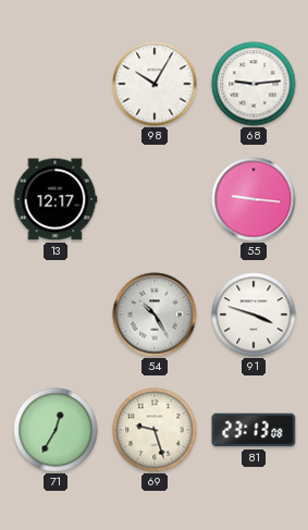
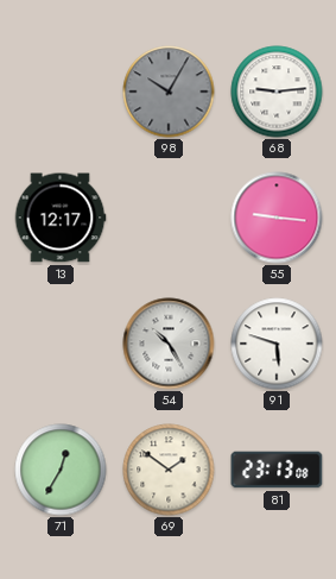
98 dial: white -> grey
91: 3:48 -> 5:48
69: 9:27 -> 1:51
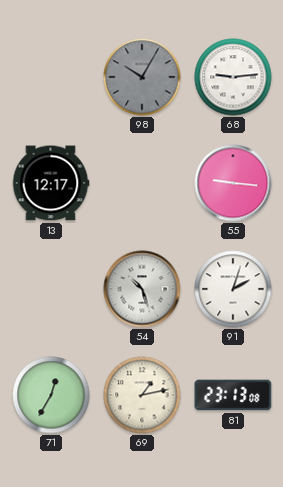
54: 10:25 -> 10:27
91: 5:48 -> 2:03
69: 1:51 -> 1:13
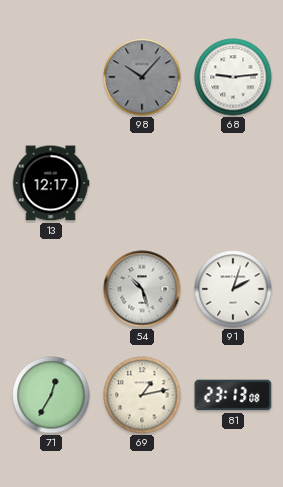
98: 10:05 -> 10:07
55: 9:16 -> none
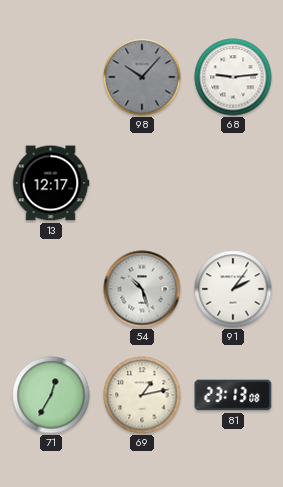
91: 2:03 -> 2:06
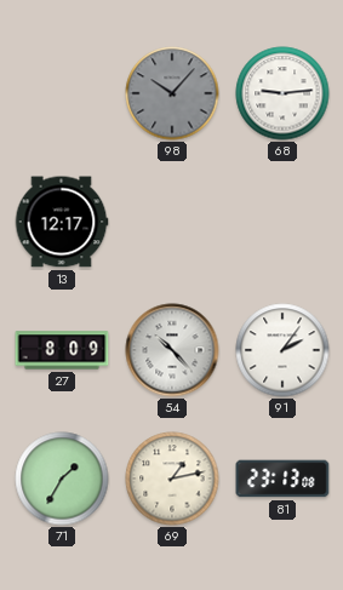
27: none -> 8:09
54: 10:27 -> 10:23
71: 12:35 -> 1:35
